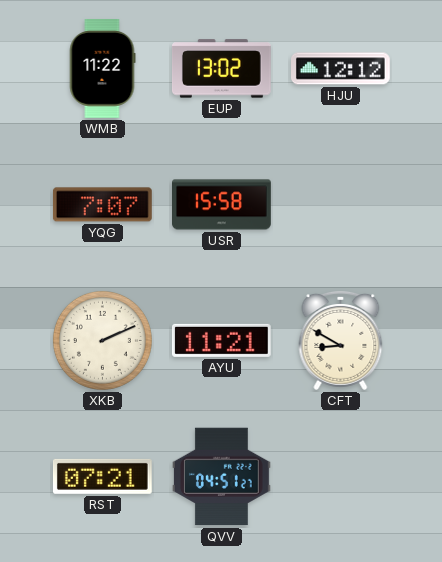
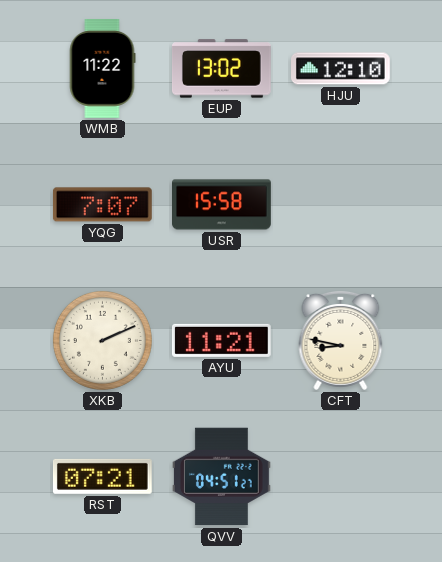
HJU: 12:12 -> 12:10
CFT: 8:50 -> 8:47
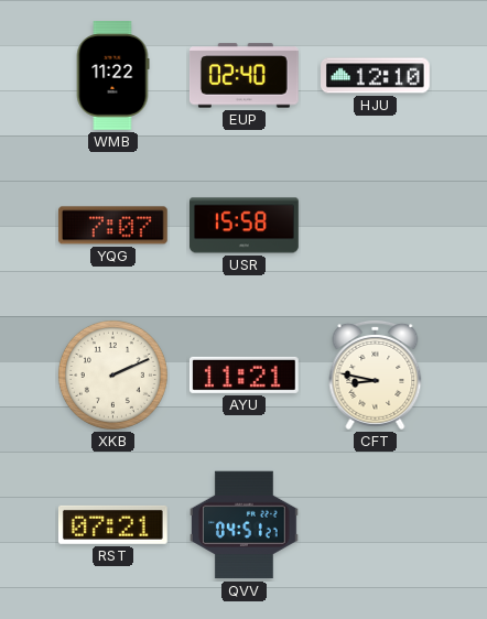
EUP: 13:02 -> 02:40
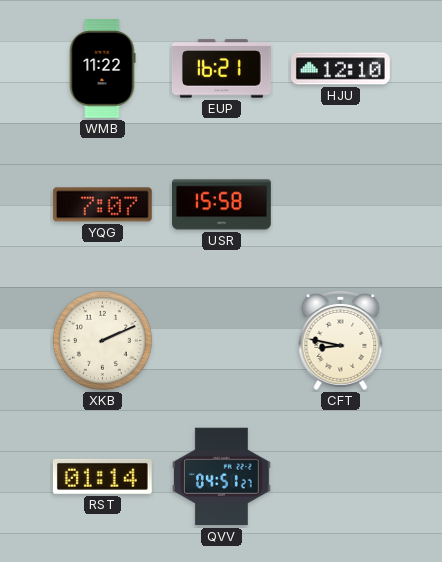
EUP: 02:40 -> 16:21
AYU: 11:21 -> none
RST: 07:21 -> 01:14
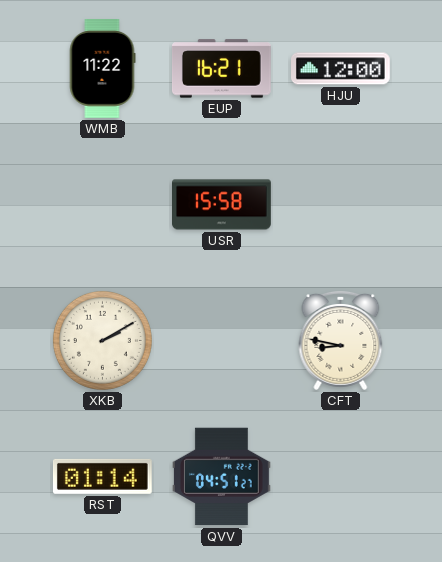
HJU: 12:10 -> 12:00
YQG: 7:07 -> none
XKB: 2:11 -> 2:10
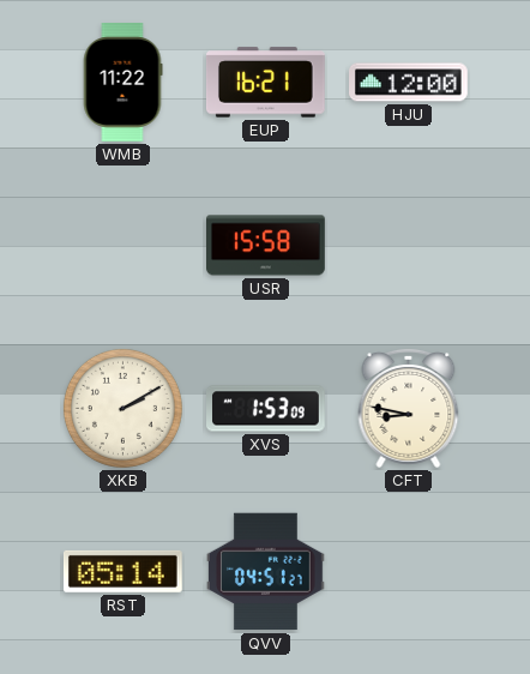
XVS: none -> 1:53
RST: 01:14 -> 05:14
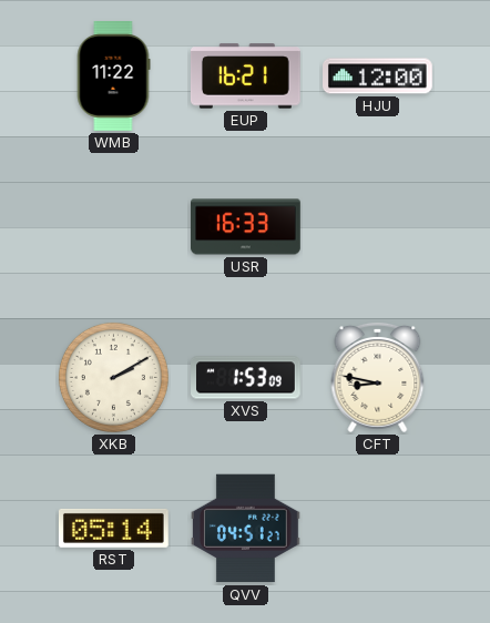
USR: 15:58 -> 16:33
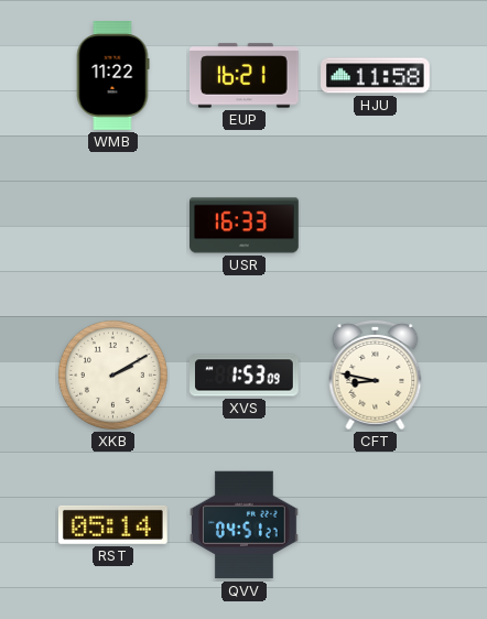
HJU: 12:00 -> 11:58
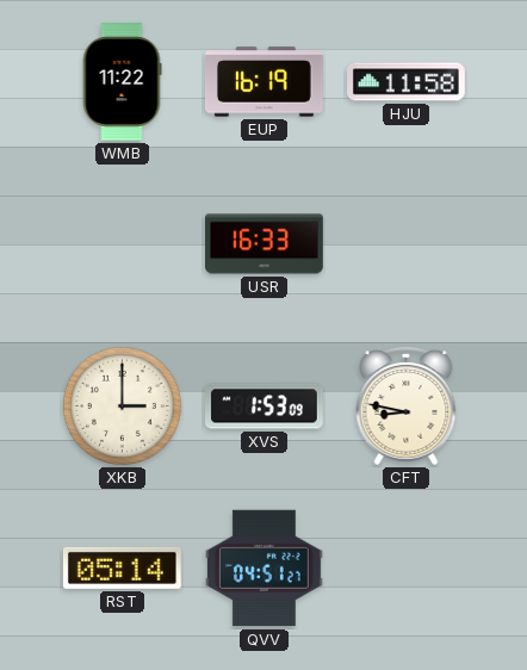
EUP: 16:21 -> 16:19
XKB: 2:10 -> 3:00
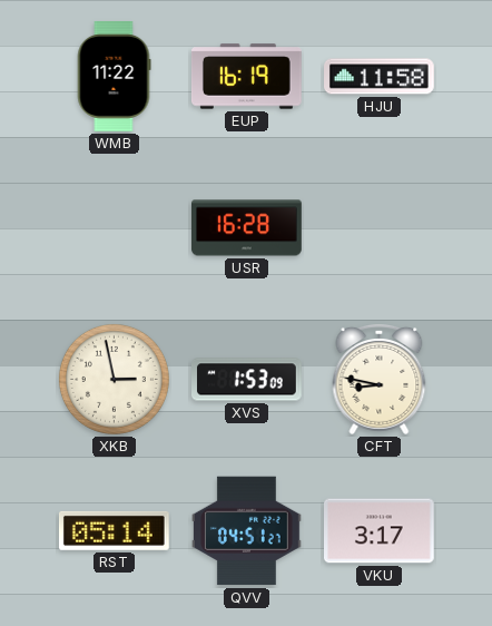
USR: 16:33 -> 16:28
XKB: 3:00 -> 2:58
VKU: none -> 3:17
